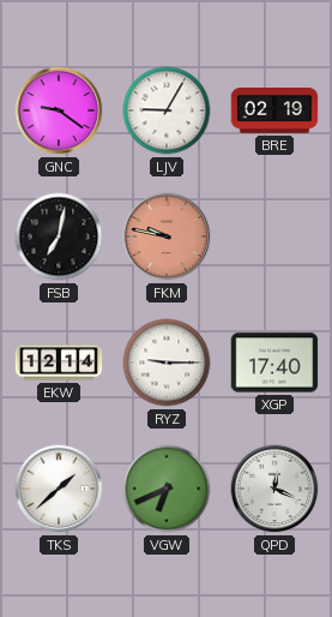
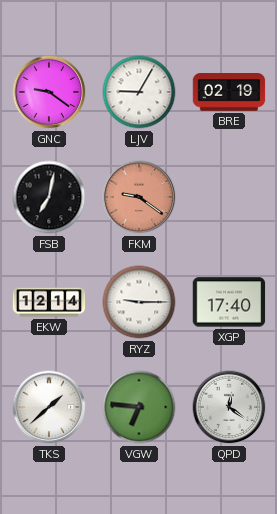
FKM: 9:47 -> 9:21
VGW: 6:41 -> 6:46
QPD: 12:19 -> 12:21
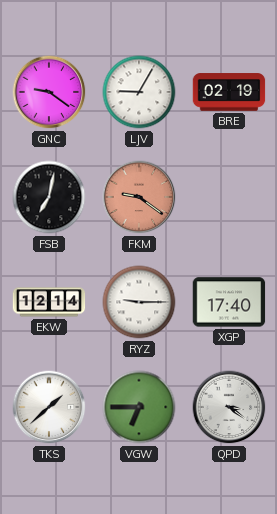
VGW: 6:46 -> 6:45
QPD: 12:21 -> 3:21
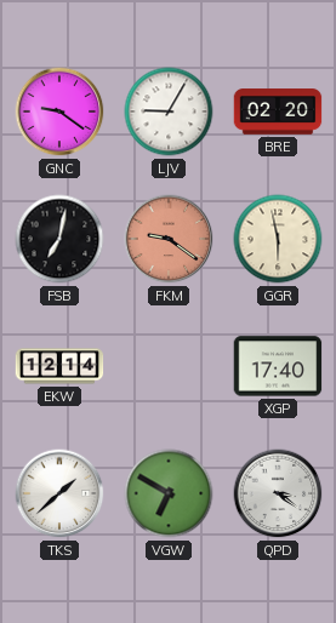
BRE: 02:19 -> 02:20
GGR: none -> 5:58
RYZ: 9:15 -> none
VGW: 6:45 -> 6:50
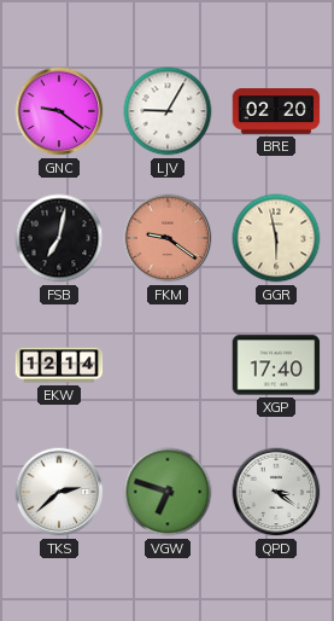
TKS: 1:38 -> 2:38
VGW: 6:50 -> 6:48
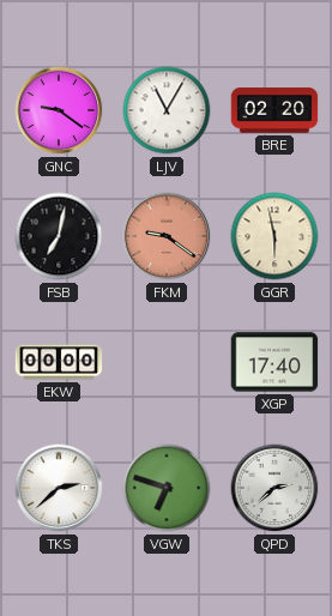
LJV: 9:05 -> 11:05
EKW: 12:14 -> 00:00
QPD: 3:21 -> 2:38
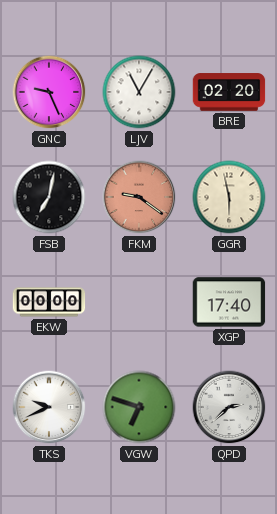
GNC: 9:21 -> 9:26
TKS: 2:38 -> 9:41
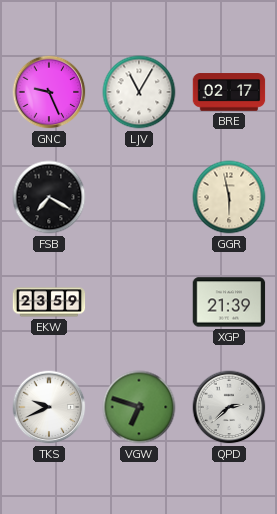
BRE: 02:20 -> 02:17
FSB: 7:02 -> 7:20
FKM: 9:21 -> none
EKW: 00:00 -> 23:59
XGP: 17:40 -> 21:39
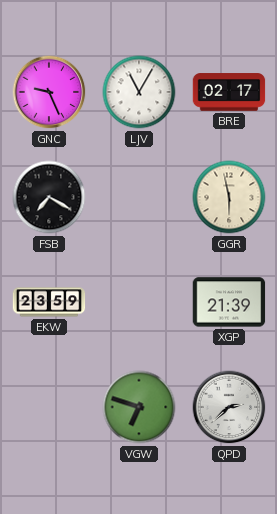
TKS: 9:41 -> none
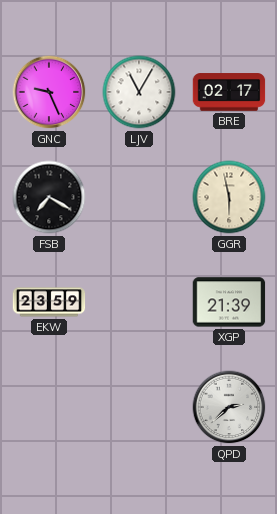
VGW: 6:48 -> none
